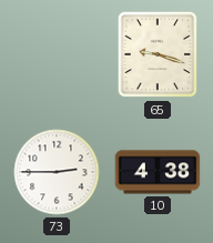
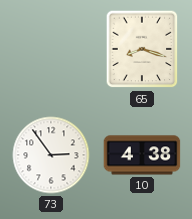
65: 9:18 -> 8:18
73: 2:45 -> 2:54
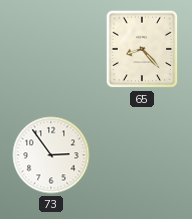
65: 8:18 -> 8:23
10: 4:38 -> none
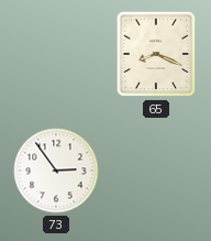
65: 8:23 -> 8:19
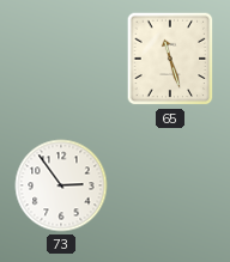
65: 8:19 -> 11:27
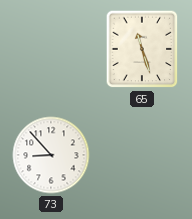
73: 2:54 -> 8:53
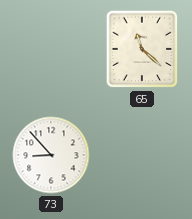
65: 11:27 -> 11:22
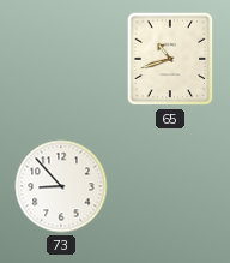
65: 11:22 -> 10:42
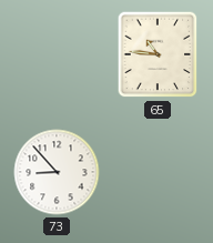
65: 10:42 -> 10:46
